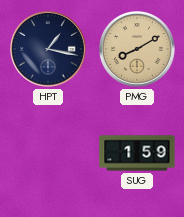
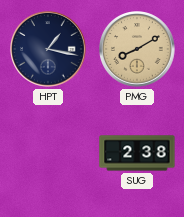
SUG: 1:59 -> 2:38
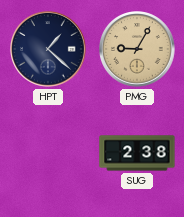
HPT: 1:17 -> 1:22
PMG: 8:10 -> 9:05
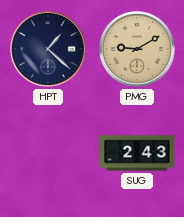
PMG: 9:05 -> 9:10
SUG: 2:38 -> 2:43
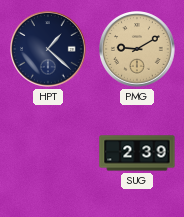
SUG: 2:43 -> 2:39
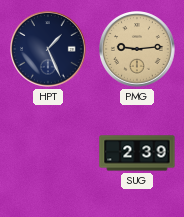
HPT: 1:22 -> 1:26
PMG: 9:10 -> 9:14
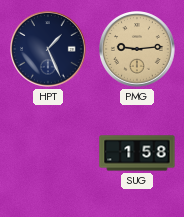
SUG: 2:39 -> 1:58
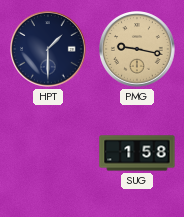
HPT: 1:26 -> 1:30
PMG: 9:14 -> 9:17
